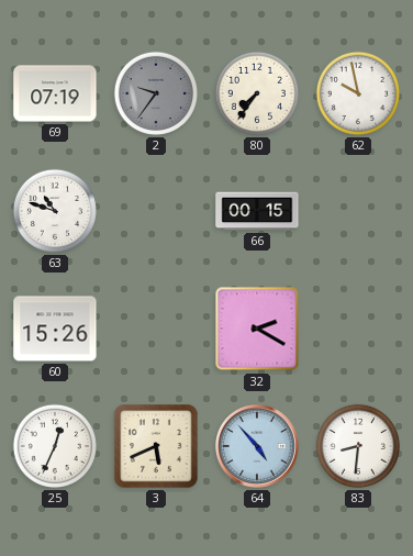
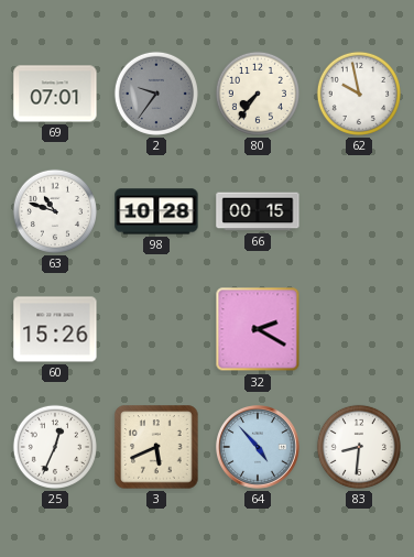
69: 07:19 -> 07:01
98: none -> 10:28
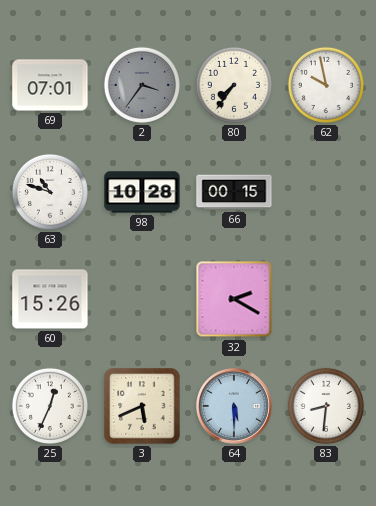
2: 9:36 -> 3:36
64: 4:53 -> 5:30
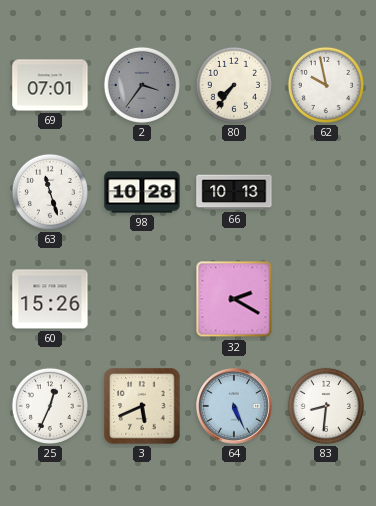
63: 10:48 -> 11:27
66: 00:15 -> 10:13
64: 5:30 -> 5:26
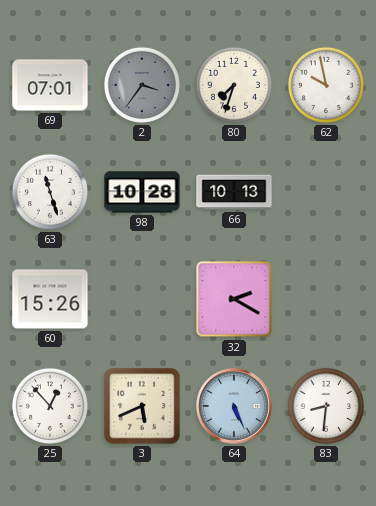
80: 7:36 -> 7:33
25: 12:34 -> 12:53
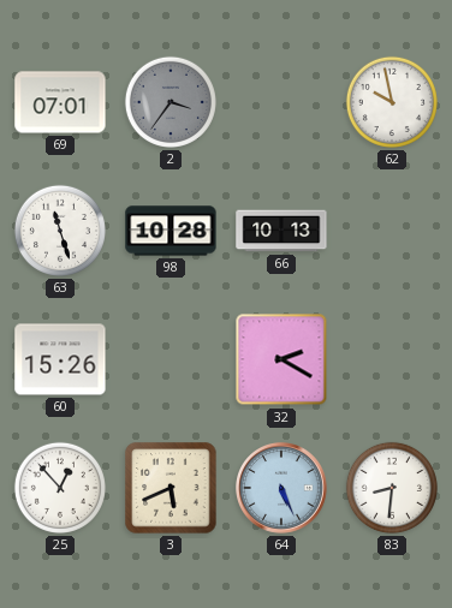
80: 7:33 -> none
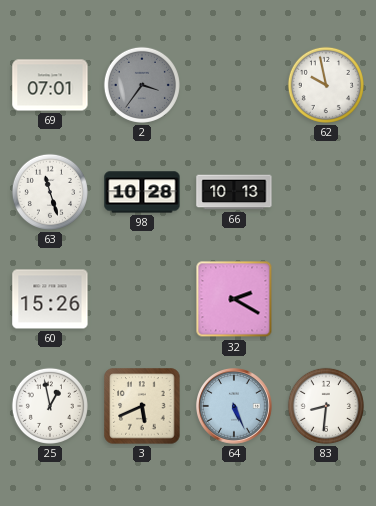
25: 12:53 -> 12:58
